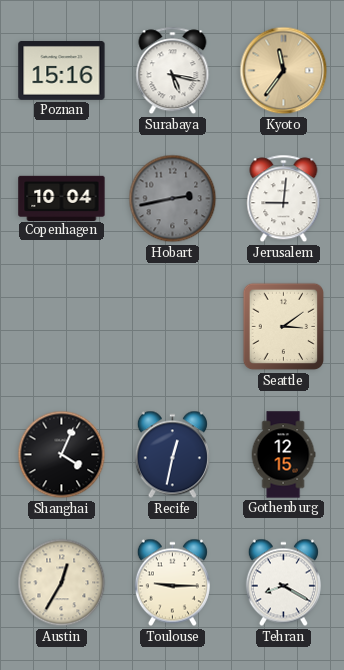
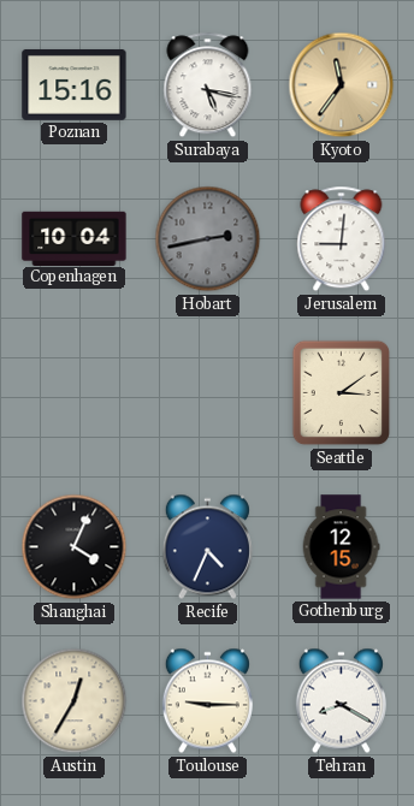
Recife: 12:32 -> 4:34
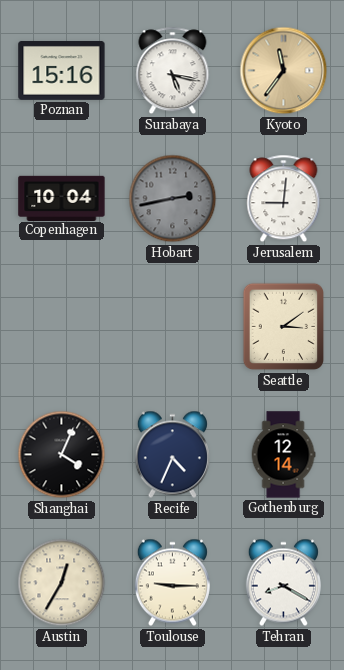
Gothenburg: 12:15 -> 12:14
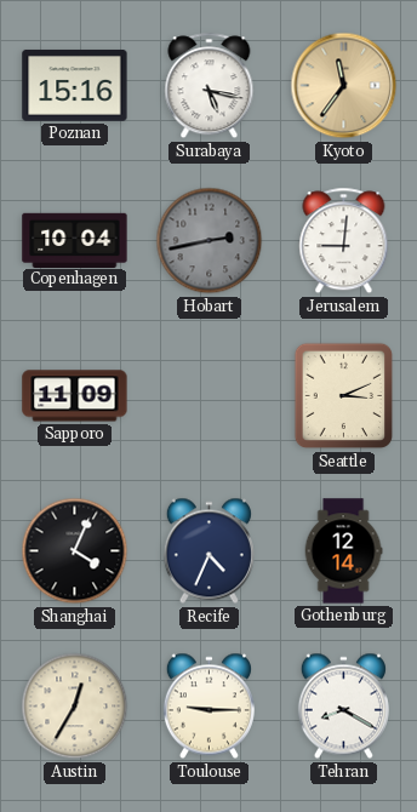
Sapporo: none -> 11:09
Seattle: 3:09 -> 3:11
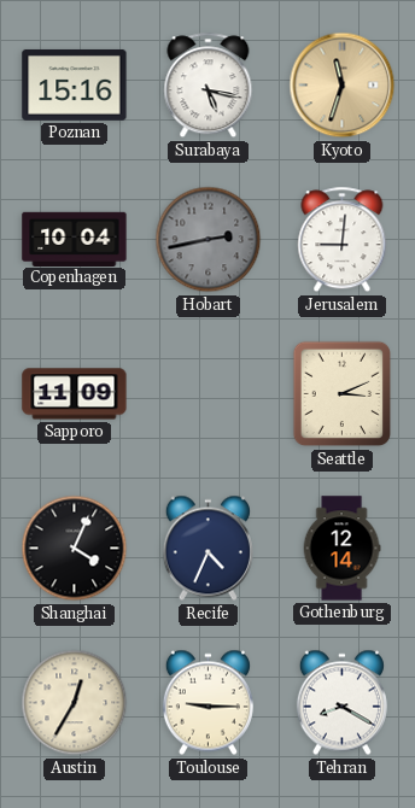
Kyoto: 11:36 -> 11:33
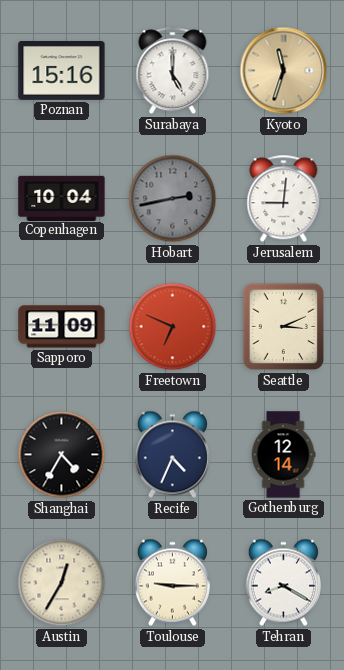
Surabaya: 5:17 -> 5:00
Freetown: none -> 6:49
Shanghai: 4:04 -> 4:35
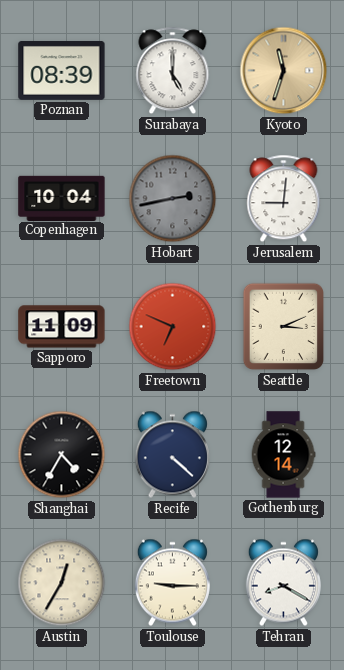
Poznan: 15:16 -> 08:39
Recife: 4:34 -> 4:22
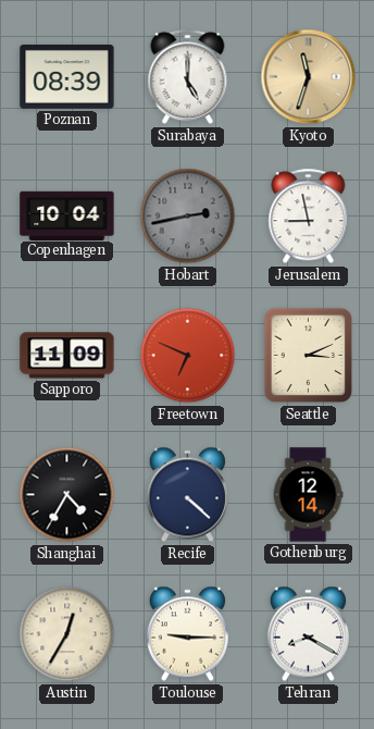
Jerusalem: 9:01 -> 8:58
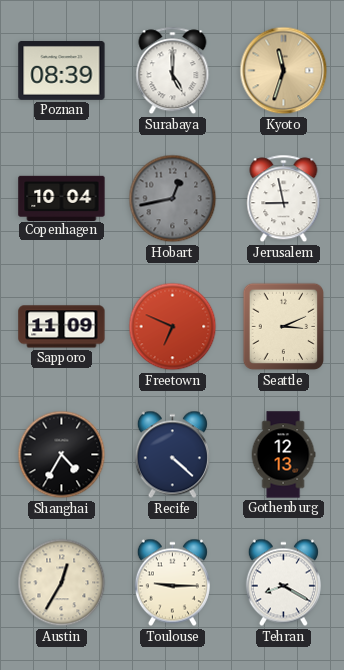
Hobart: 2:43 -> 12:43
Gothenburg: 12:14 -> 12:13
